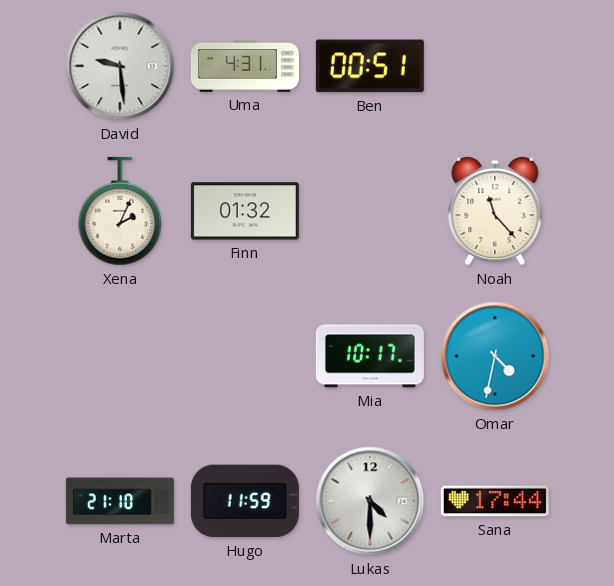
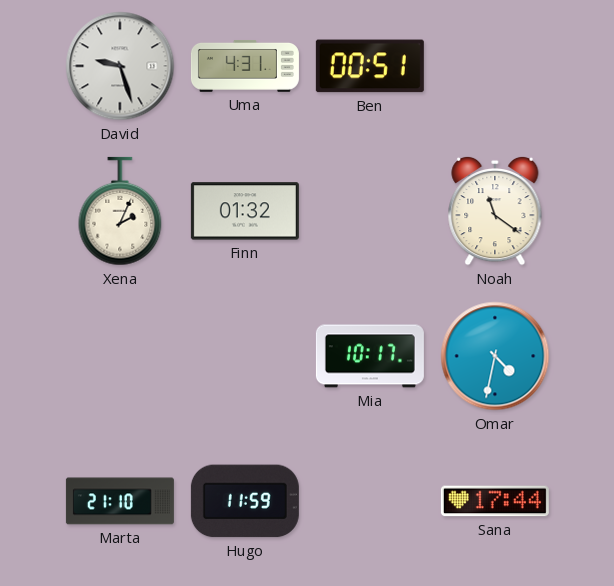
David: 9:29 -> 9:27
Noah: 11:23 -> 11:21
Lukas: 4:30 -> none
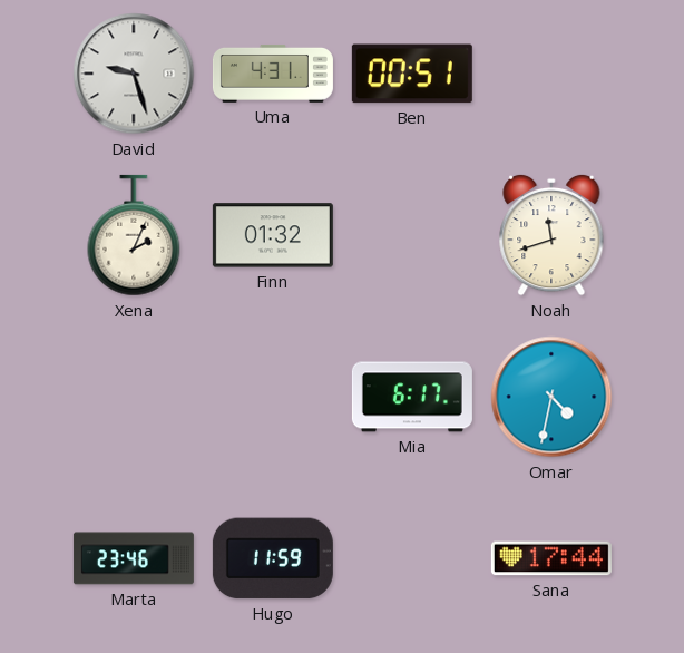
Noah: 11:21 -> 11:42
Mia: 10:17 -> 6:17
Marta: 21:10 -> 23:46
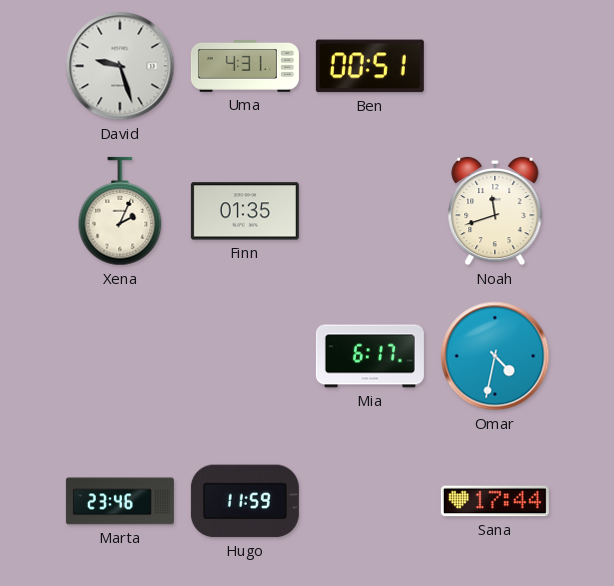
Finn: 01:32 -> 01:35
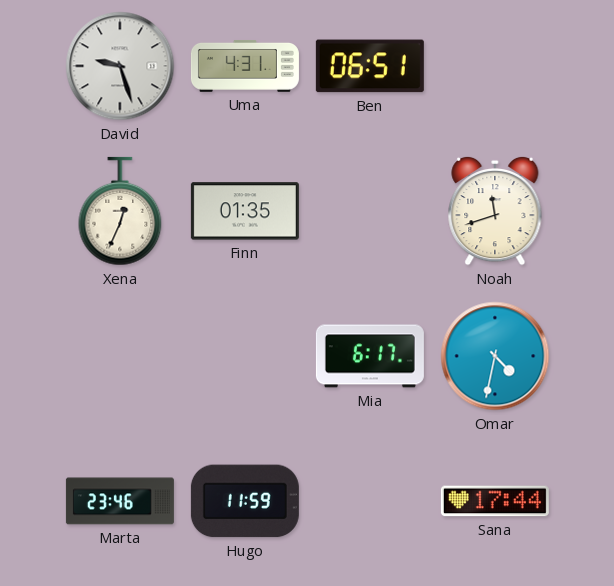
Ben: 00:51 -> 06:51
Xena: 2:04 -> 12:34
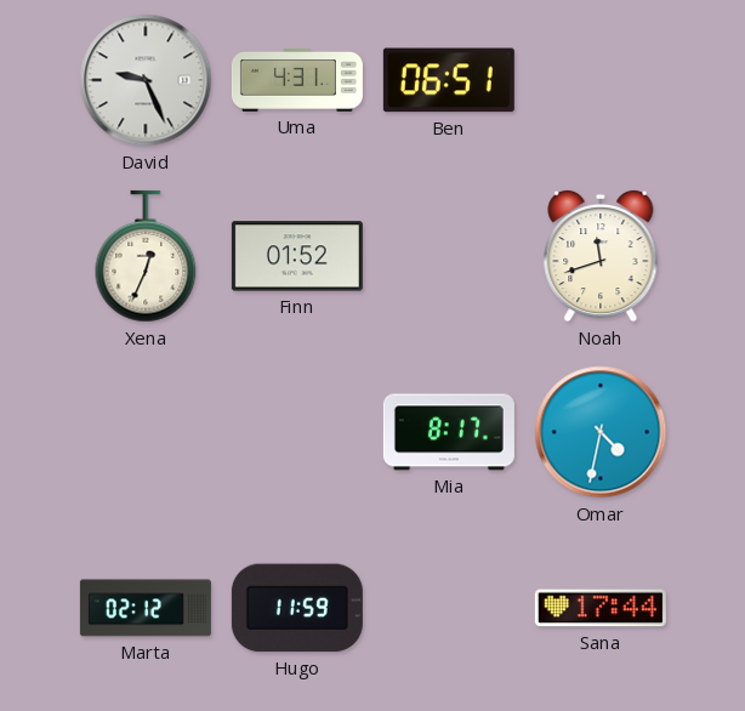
David: 9:27 -> 9:26
Finn: 01:35 -> 01:52
Mia: 6:17 -> 8:17
Marta: 23:46 -> 02:12
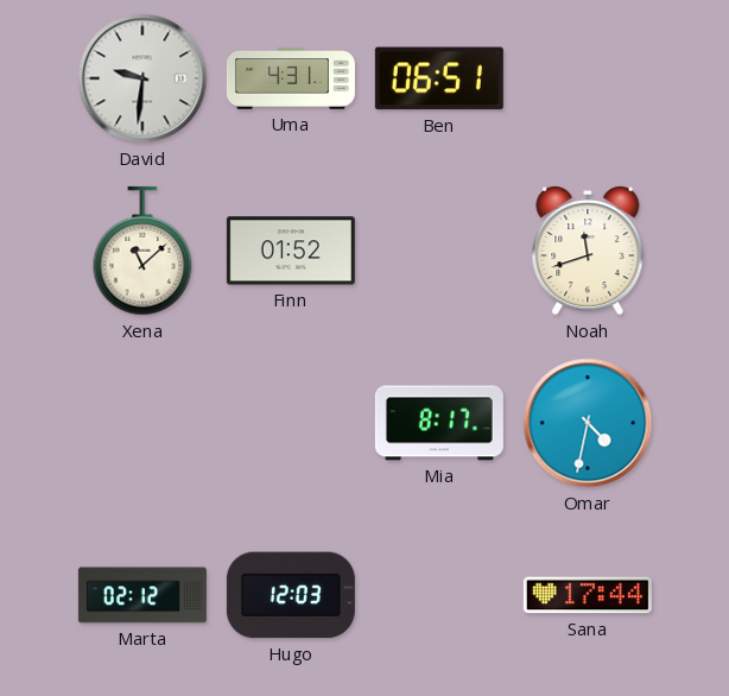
David: 9:26 -> 9:31
Xena: 12:34 -> 11:08
Hugo: 11:59 -> 12:03
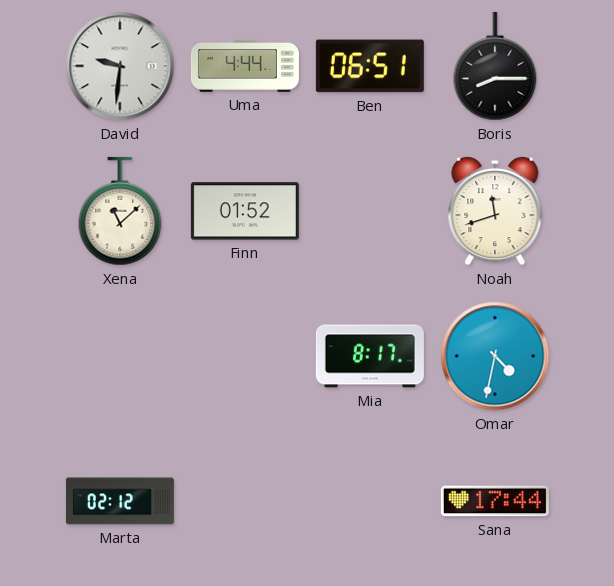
Uma: 4:31 -> 4:44
Boris: none -> 8:15
Hugo: 12:03 -> none
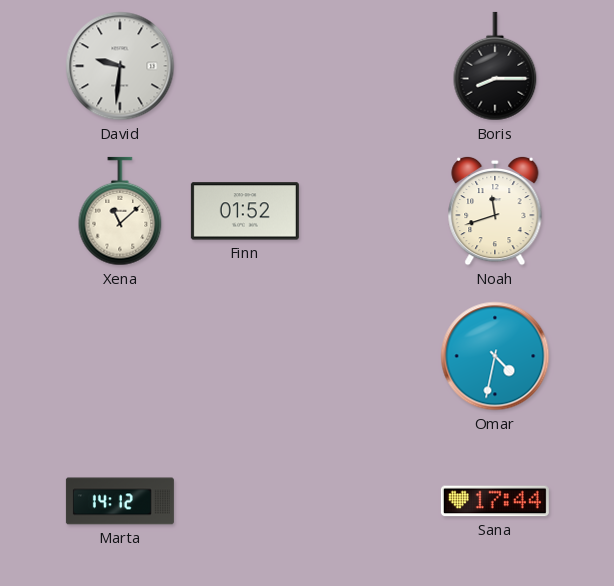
Uma: 4:44 -> none
Ben: 06:51 -> none
Mia: 8:17 -> none
Marta: 02:12 -> 14:12
